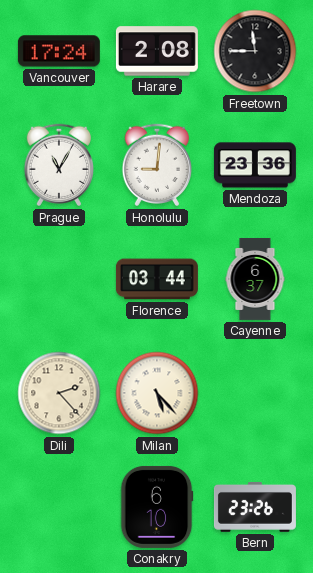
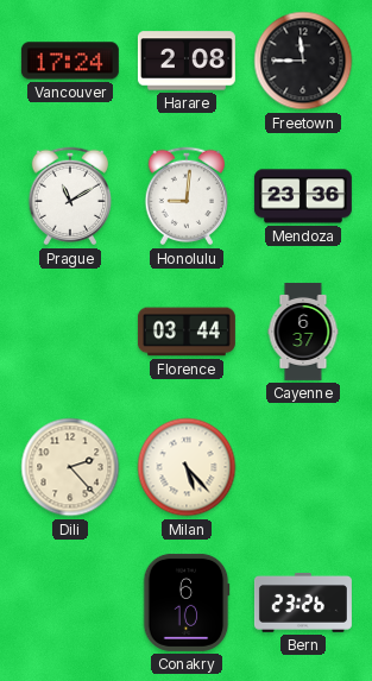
Prague: 11:05 -> 11:10
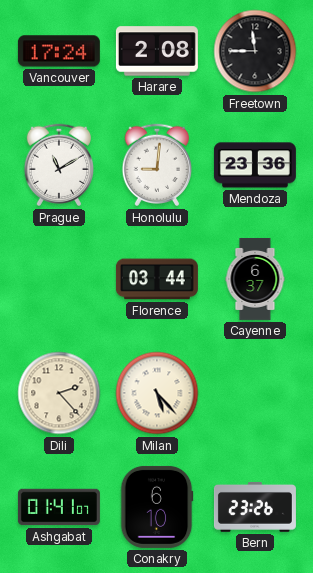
Ashgabat: none -> 01:41
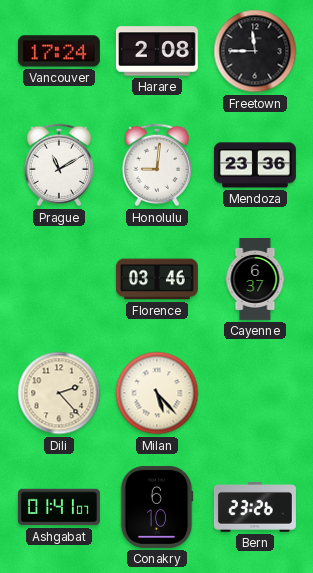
Florence: 03:44 -> 03:46
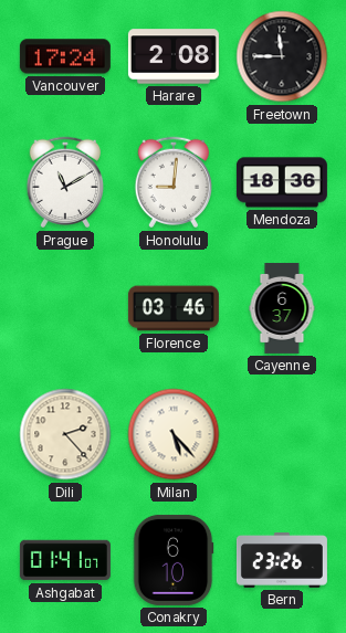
Mendoza: 23:36 -> 18:36
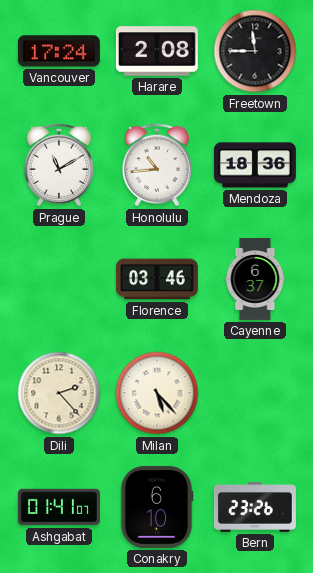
Honolulu: 9:01 -> 10:44
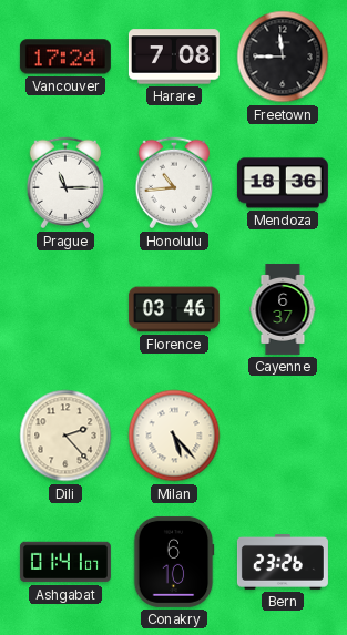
Harare: 2:08 -> 7:08
Prague: 11:10 -> 11:15
